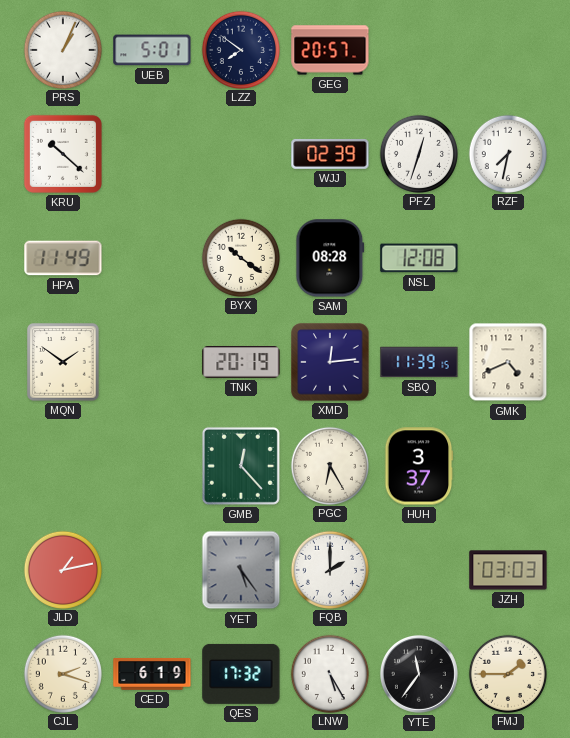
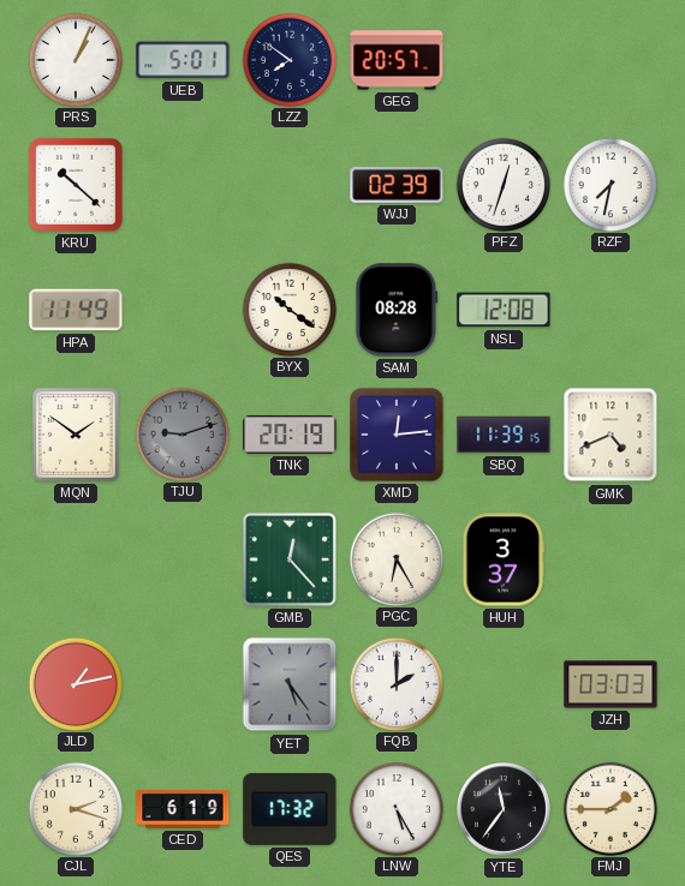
TJU: none -> 9:12
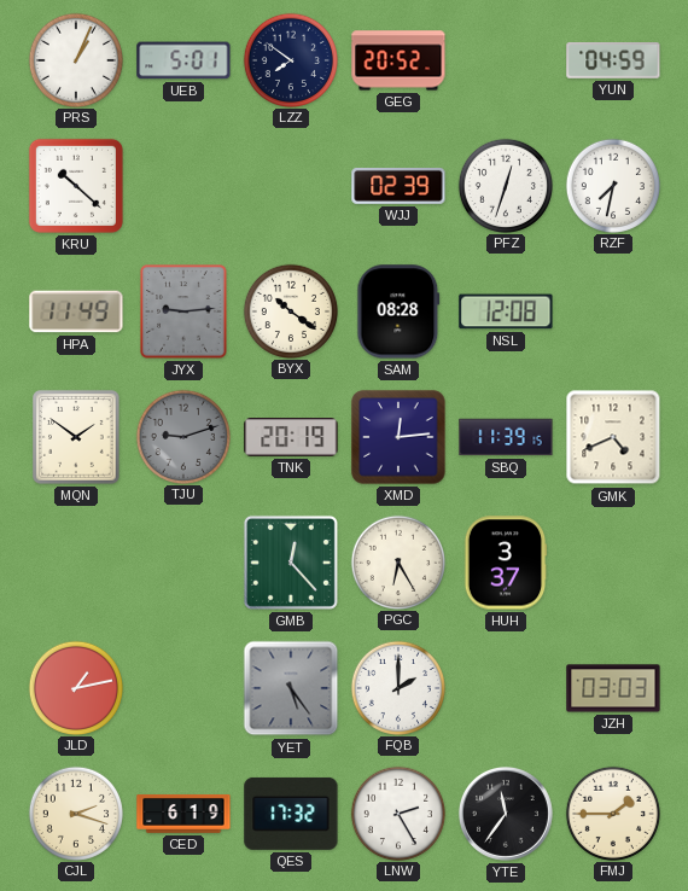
GEG: 20:57 -> 20:52
YUN: none -> 04:59
JYX: none -> 9:14
LNW: 5:25 -> 2:25
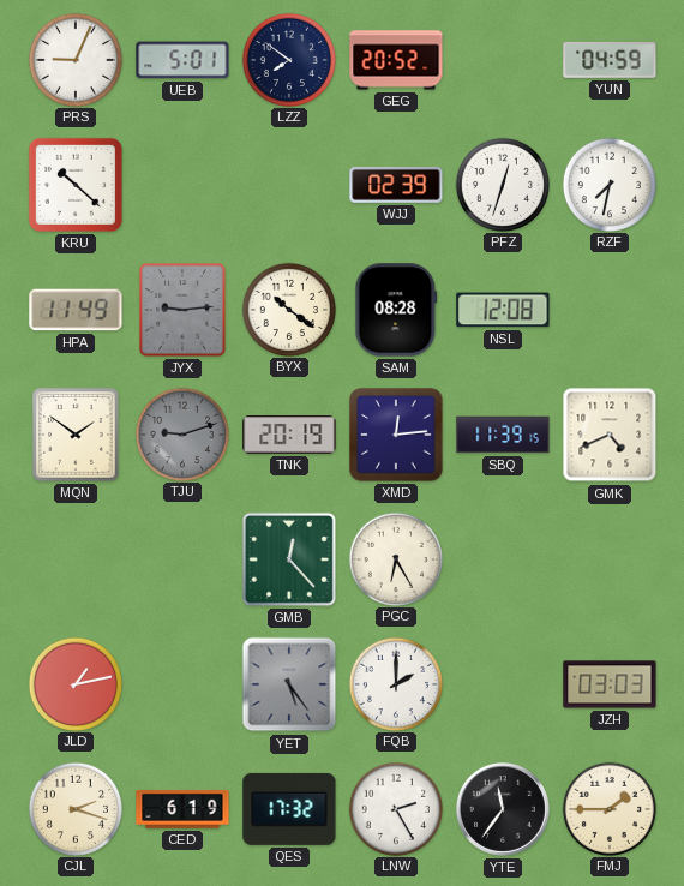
PRS: 1:04 -> 9:04
HUH: 3:37 -> none
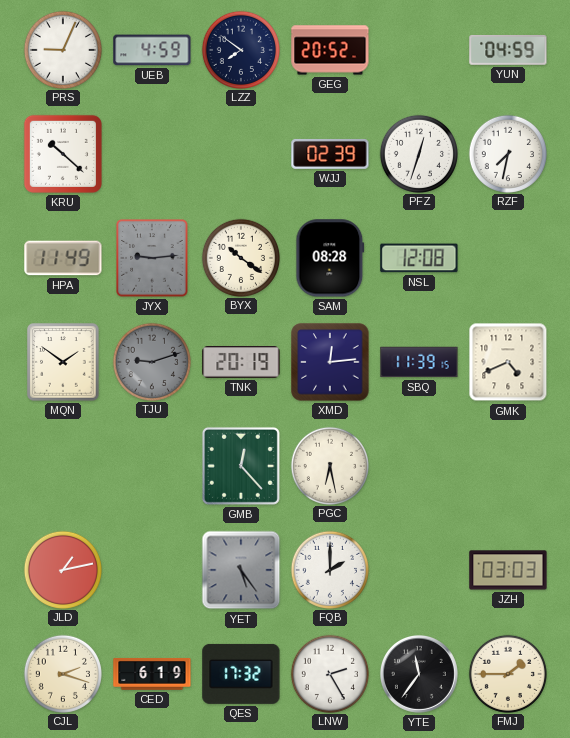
UEB: 5:01 -> 4:59
PGC: 6:25 -> 6:28
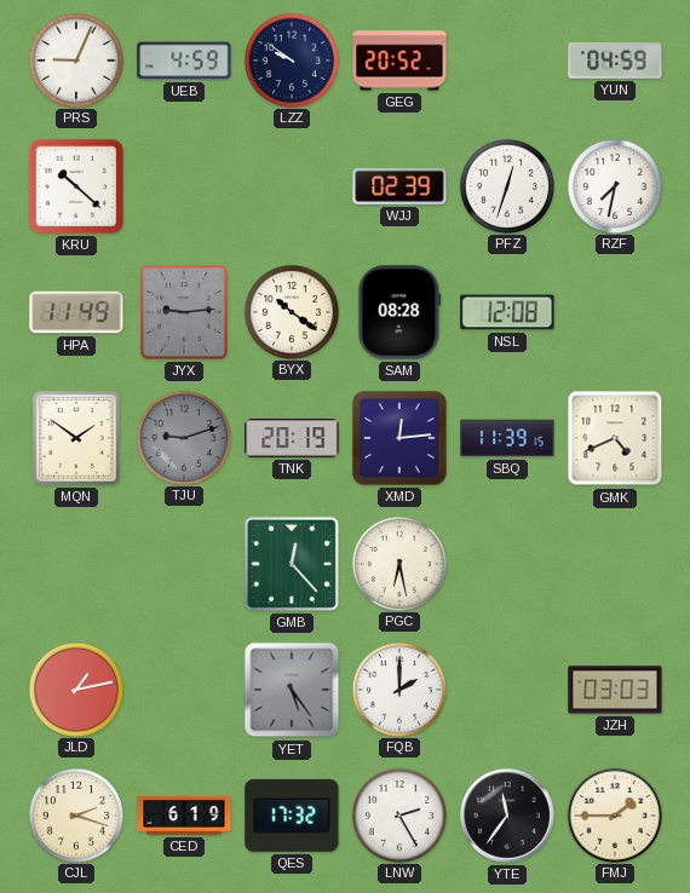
LZZ: 7:51 -> 9:51
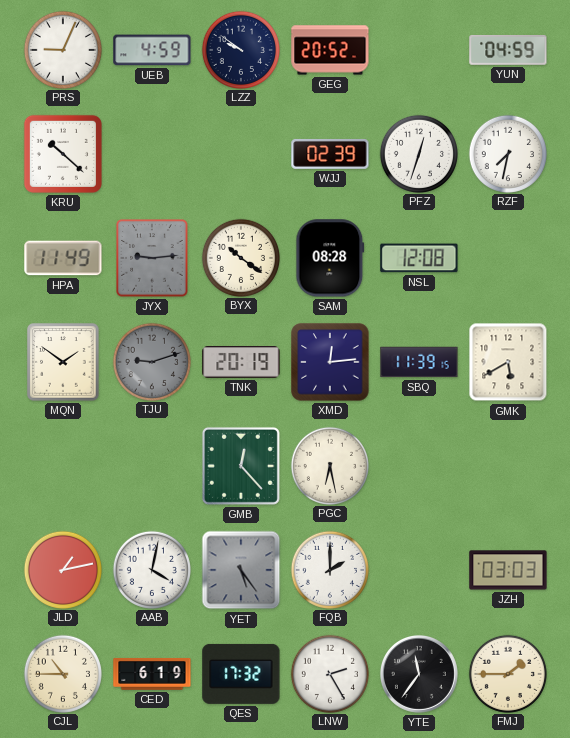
GMK: 4:41 -> 5:40
AAB: none -> 4:02
CJL: 2:18 -> 10:45
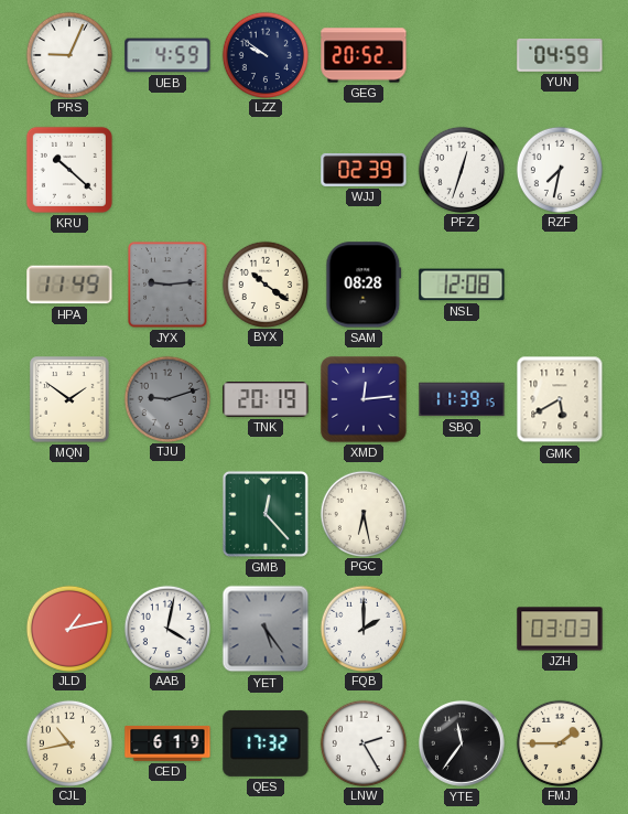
CJL: 10:45 -> 10:43
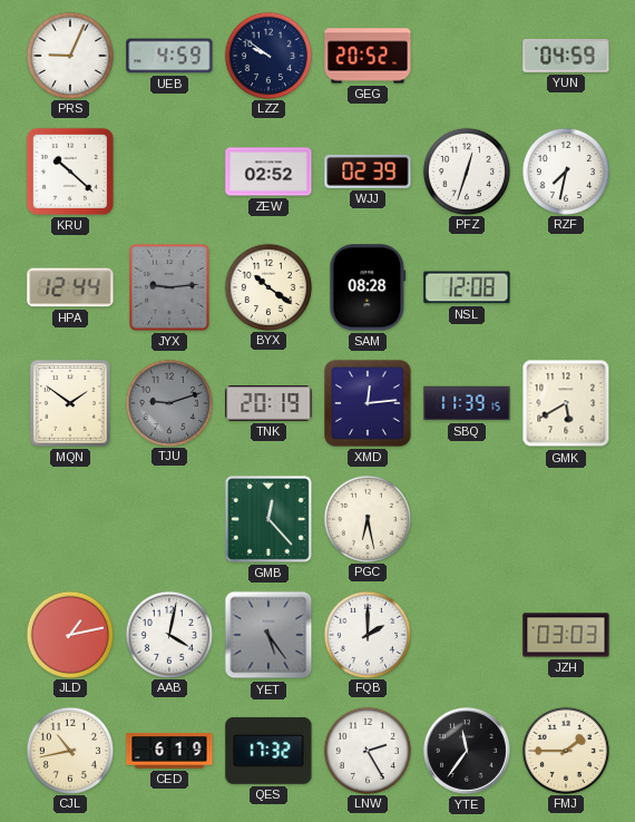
ZEW: none -> 02:52
HPA: 11:49 -> 12:44
